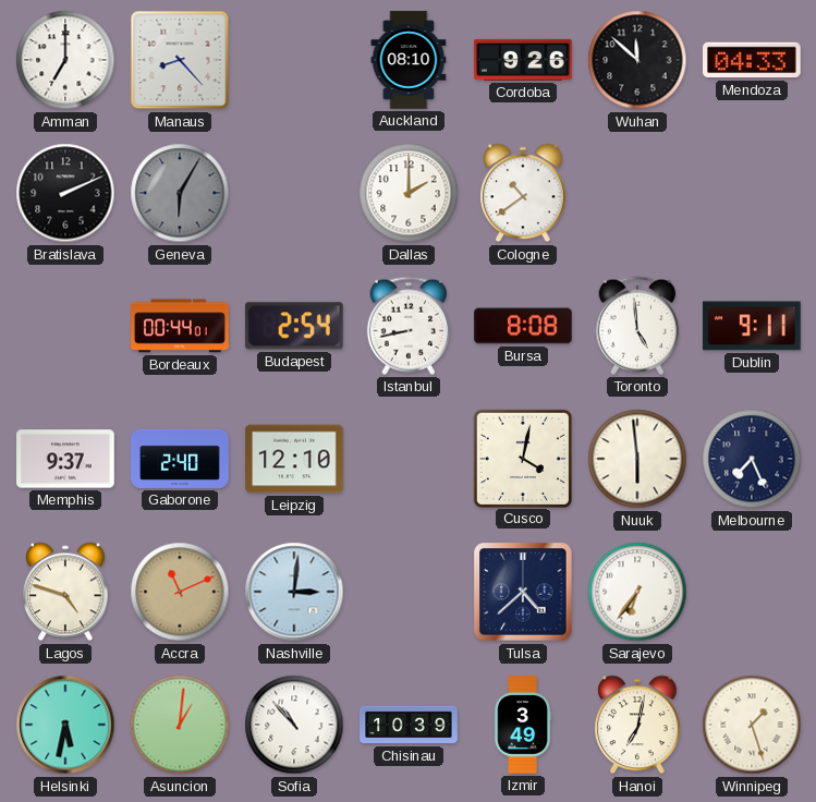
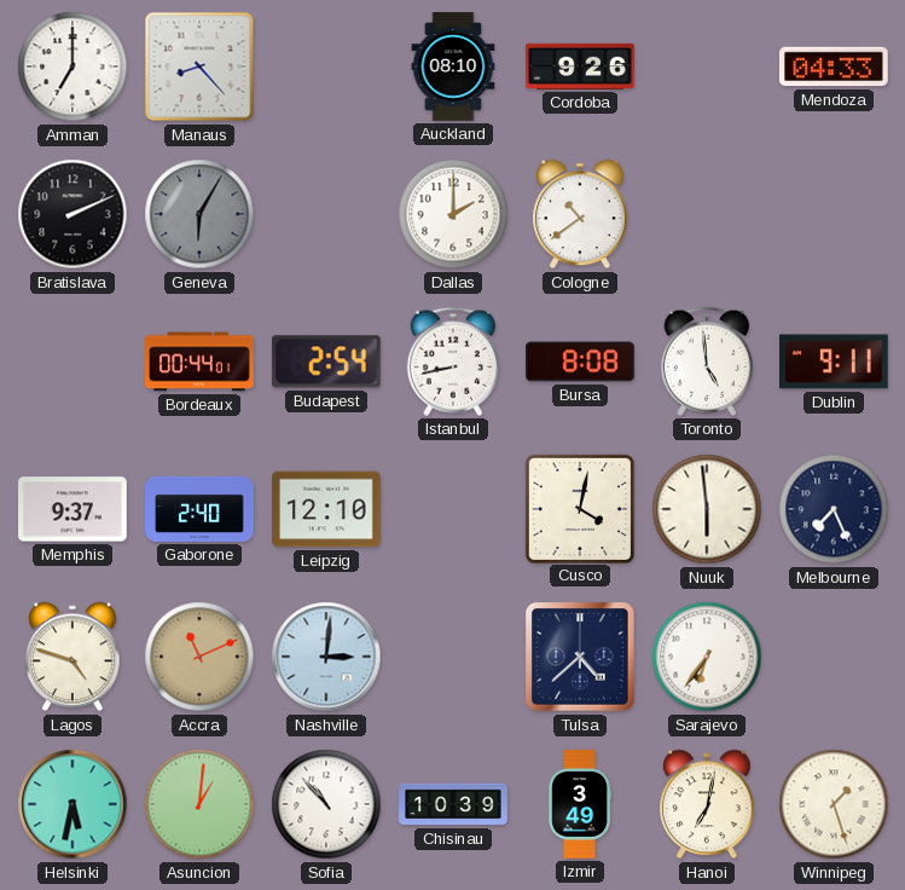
Wuhan: 11:52 -> none
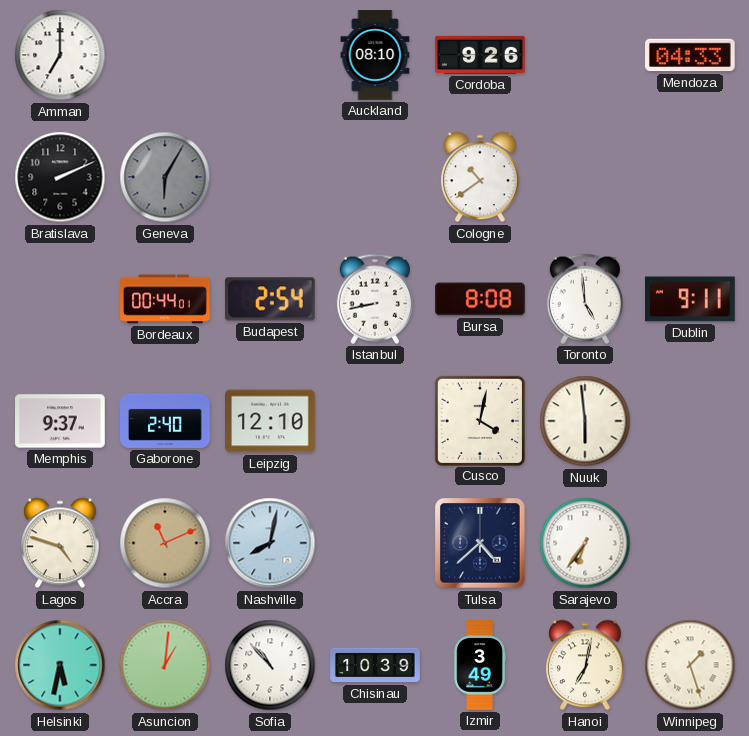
Manaus: 8:23 -> none
Dallas: 2:00 -> none
Melbourne: 7:26 -> none
Nashville: 3:01 -> 8:02
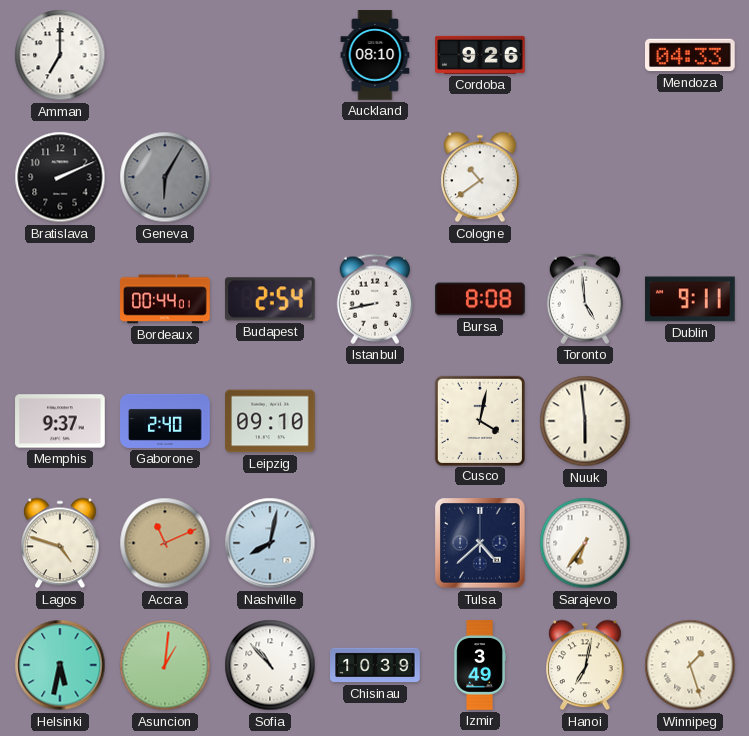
Leipzig: 12:10 -> 09:10
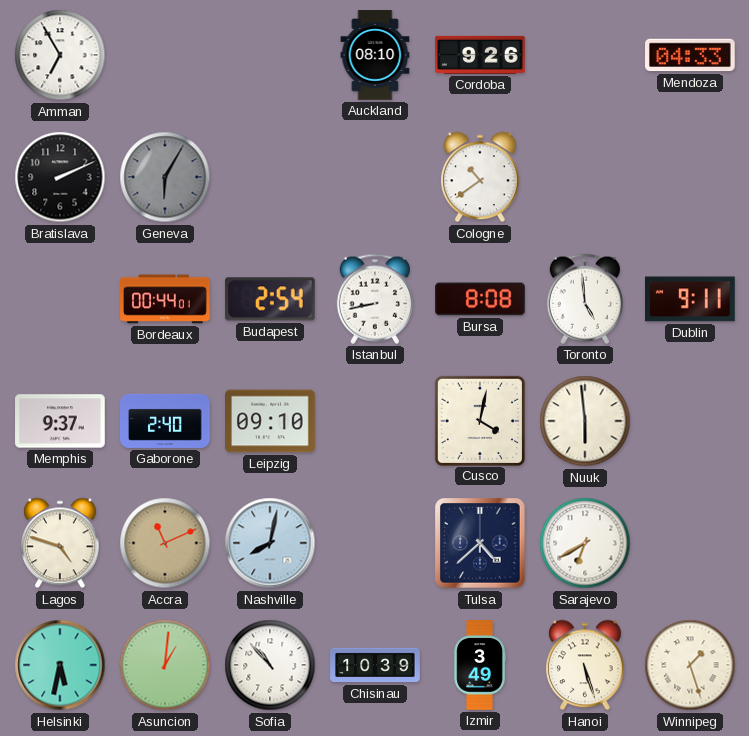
Amman: 7:00 -> 6:55
Sarajevo: 6:36 -> 6:40
Hanoi: 7:02 -> 5:27
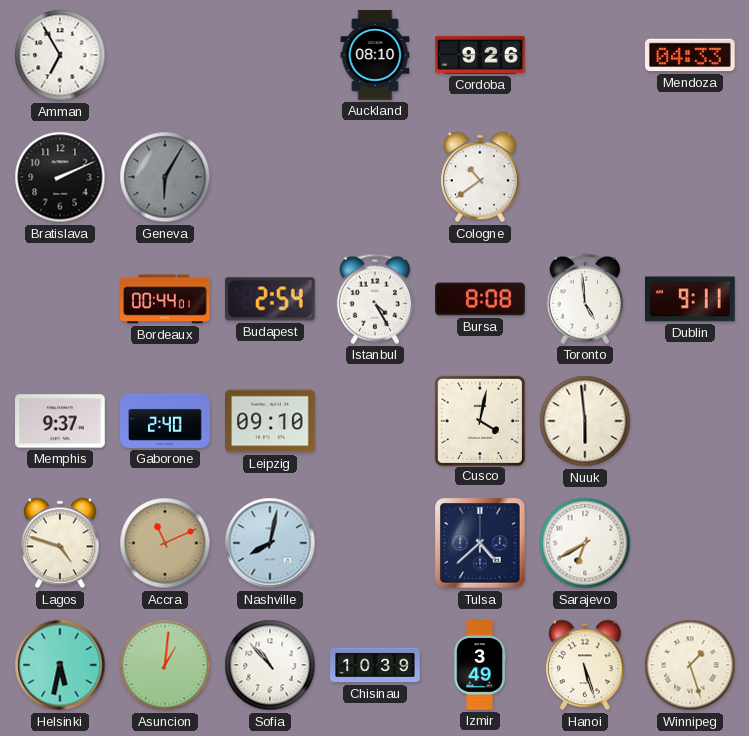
Istanbul: 8:43 -> 4:25
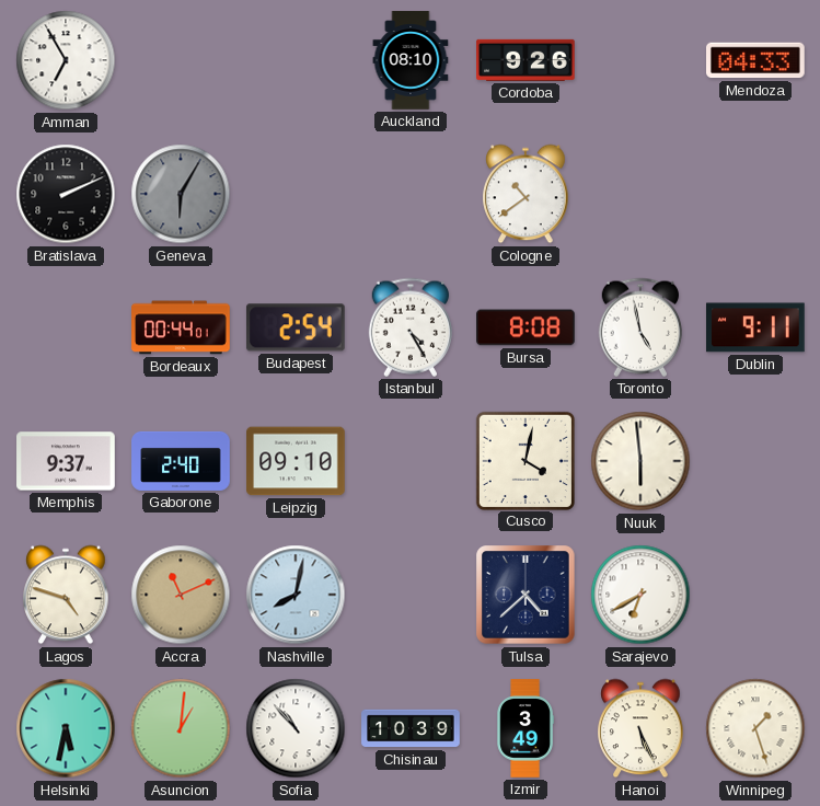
Toronto: 4:59 -> 4:58
Hanoi: 5:27 -> 5:26
